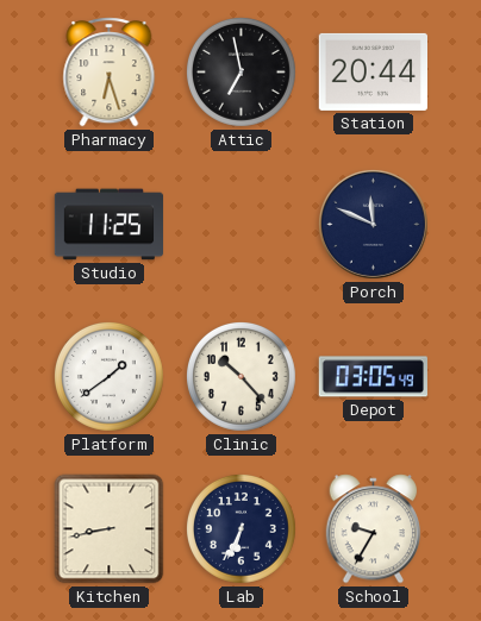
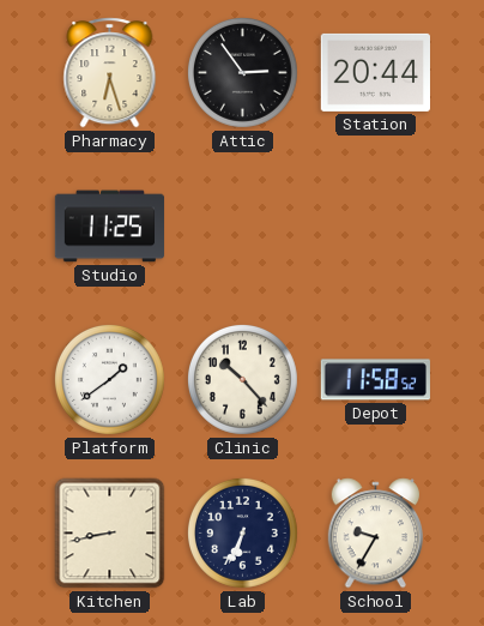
Attic: 6:58 -> 2:54
Porch: 11:49 -> none
Depot: 03:05 -> 11:58
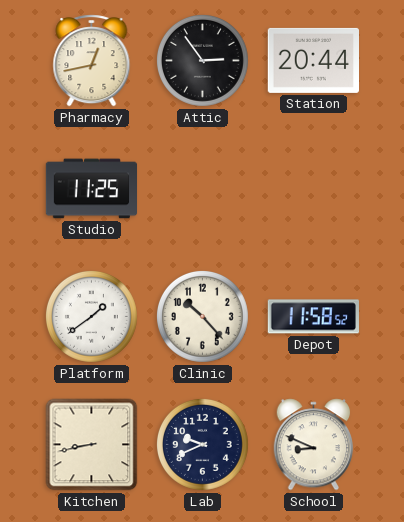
Pharmacy: 6:27 -> 12:43
Lab: 6:34 -> 9:41
School: 9:35 -> 8:49
